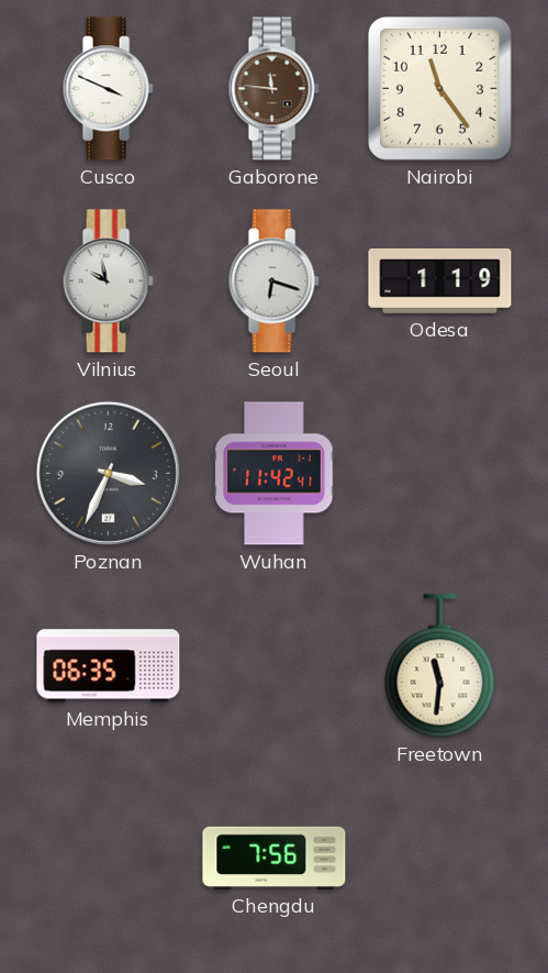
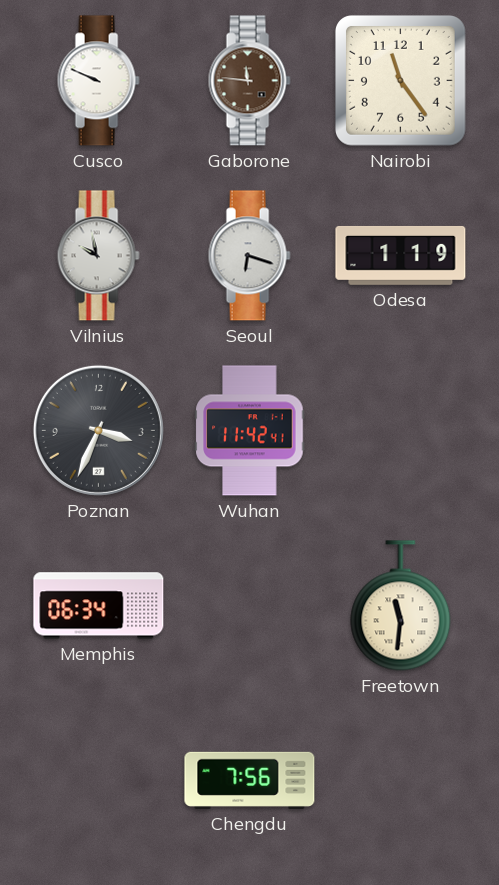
Cusco: 3:49 -> 9:49
Memphis: 06:35 -> 06:34
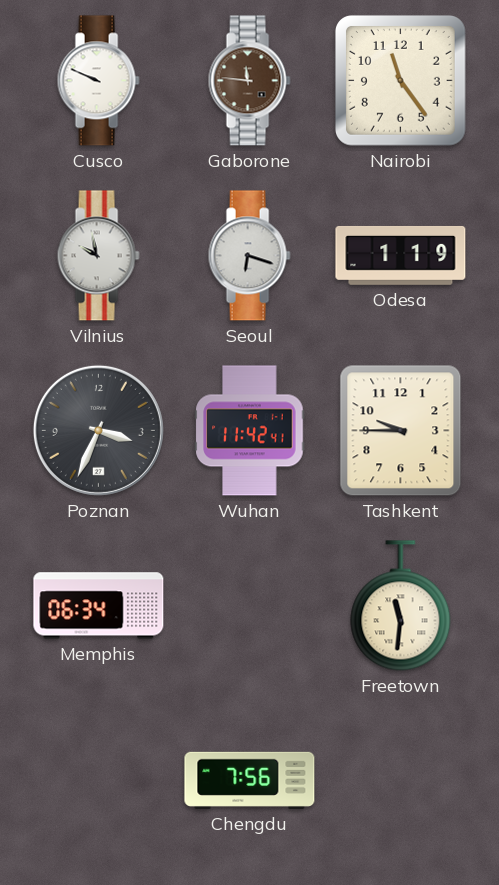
Tashkent: none -> 9:45
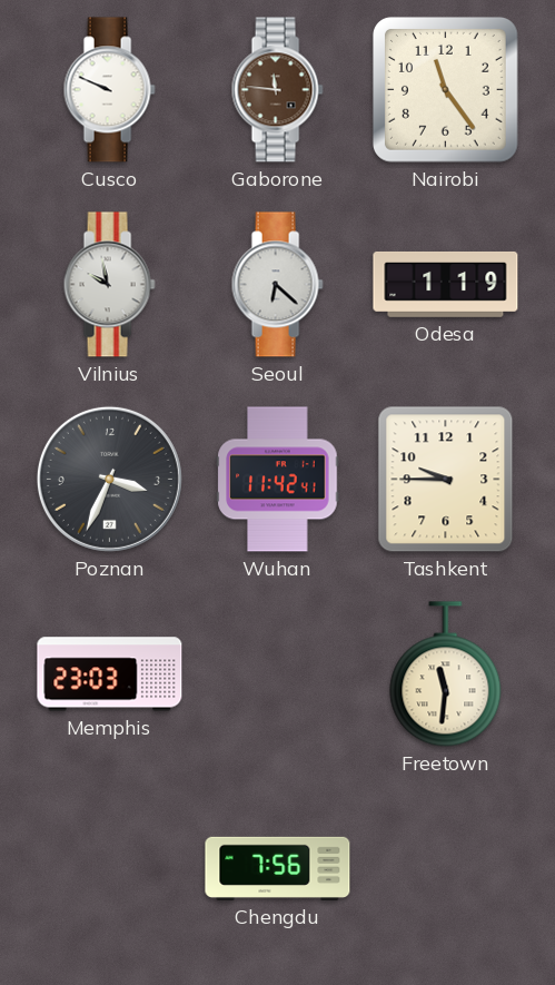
Seoul: 6:18 -> 6:22
Memphis: 06:34 -> 23:03
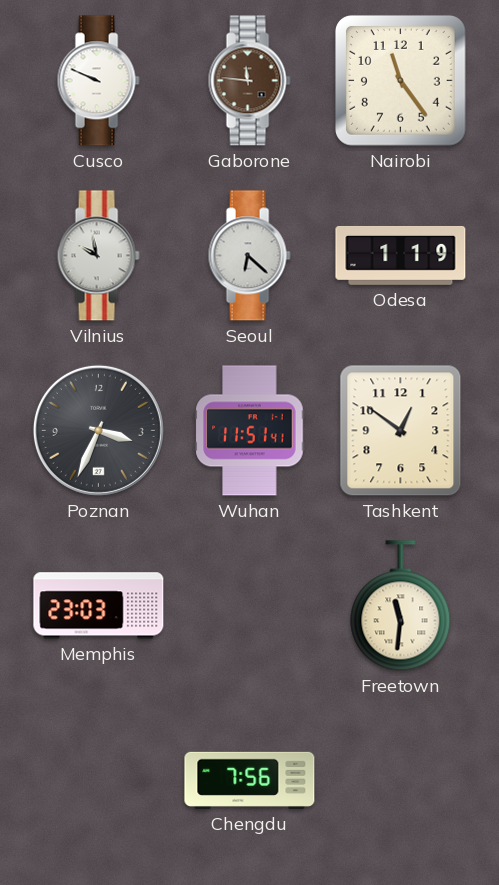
Wuhan: 11:42 -> 11:51
Tashkent: 9:45 -> 12:51
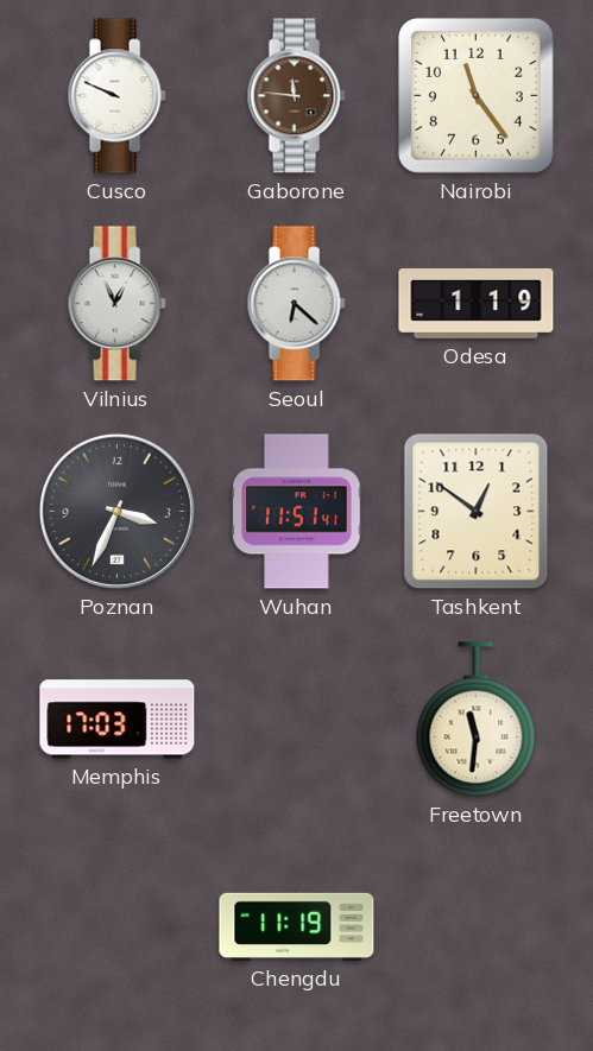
Vilnius: 9:58 -> 12:56
Memphis: 23:03 -> 17:03
Chengdu: 7:56 -> 11:19
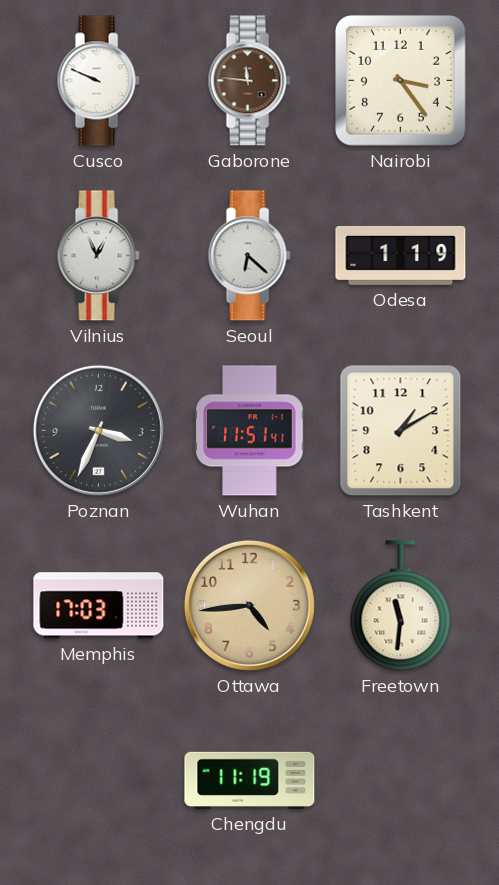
Nairobi: 11:24 -> 3:24
Tashkent: 12:51 -> 1:10
Ottawa: none -> 4:44
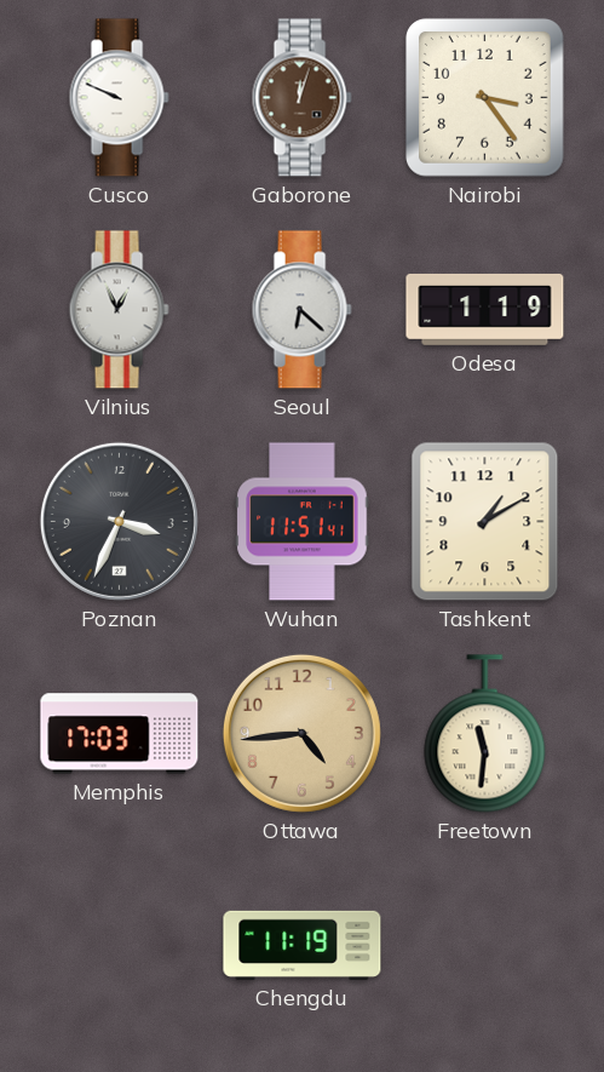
Gaborone: 11:46 -> 12:03
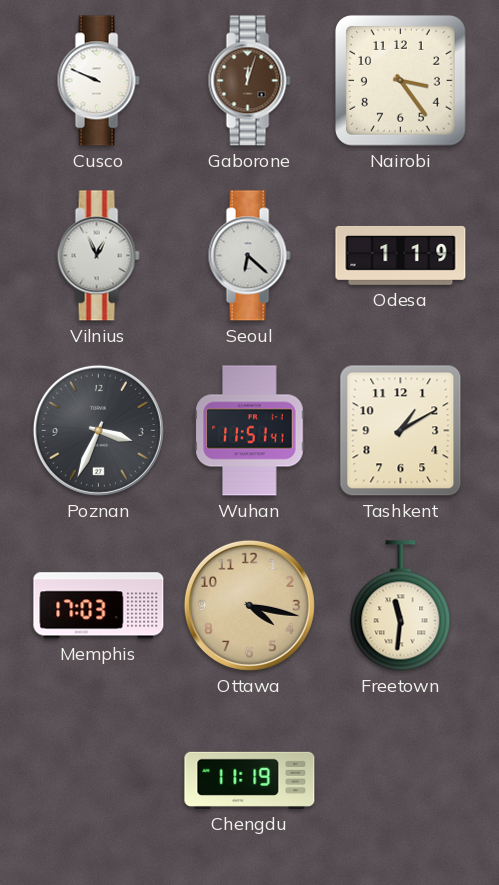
Ottawa: 4:44 -> 4:17
